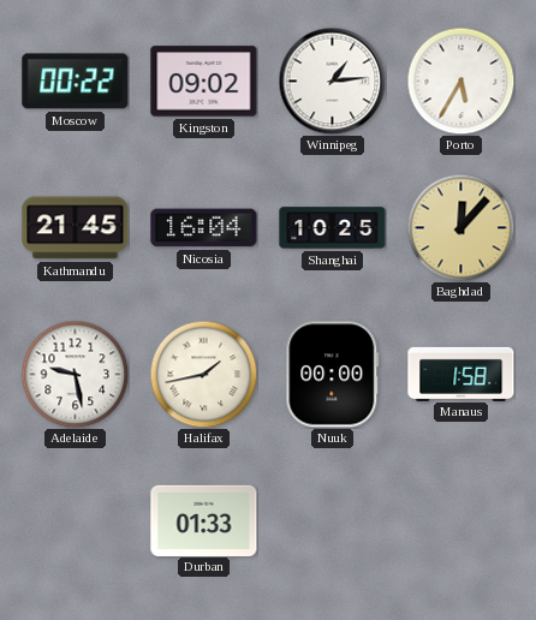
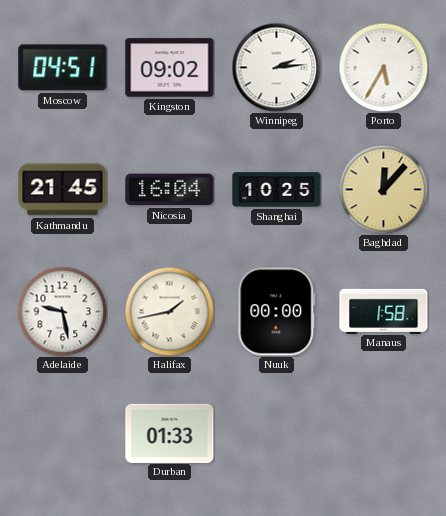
Moscow: 00:22 -> 04:51
Winnipeg: 1:14 -> 2:14
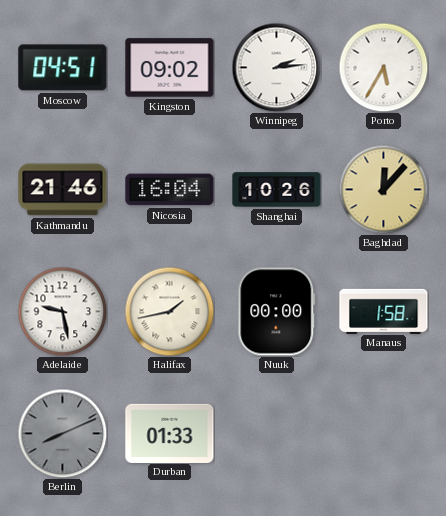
Kathmandu: 21:45 -> 21:46
Shanghai: 10:25 -> 10:26
Berlin: none -> 8:11
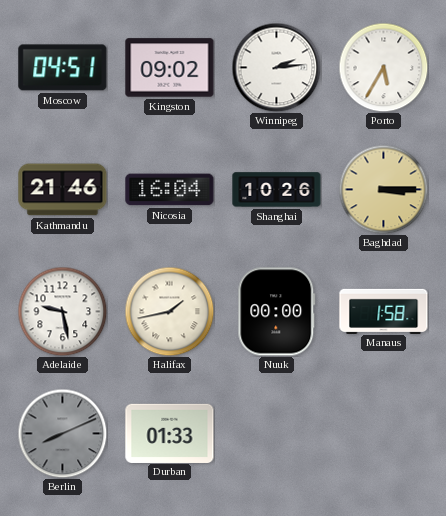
Baghdad: 12:07 -> 3:15
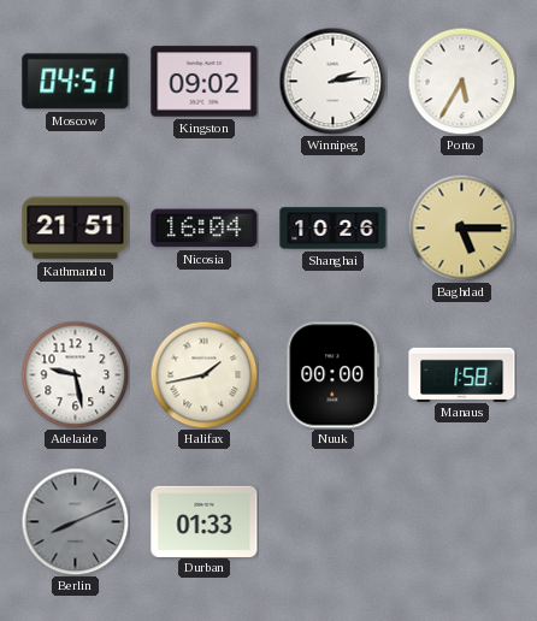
Kathmandu: 21:46 -> 21:51
Baghdad: 3:15 -> 5:15
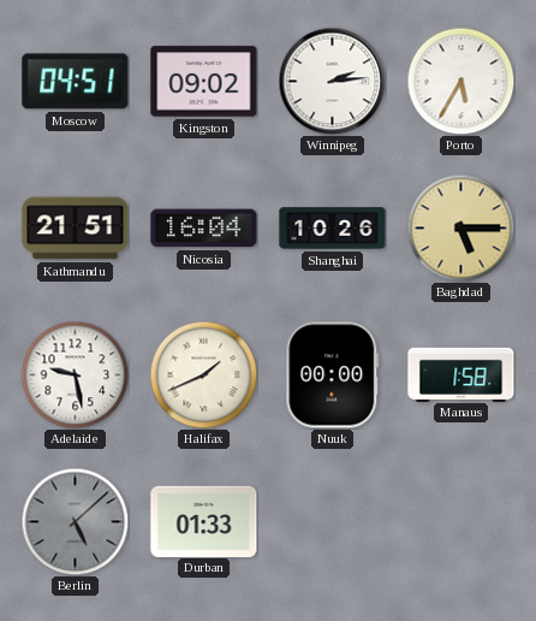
Halifax: 1:43 -> 1:41
Berlin: 8:11 -> 5:08
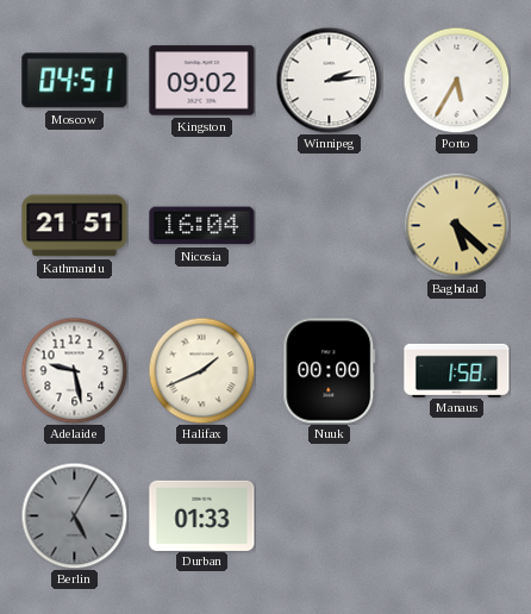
Shanghai: 10:26 -> none
Baghdad: 5:15 -> 5:22
Berlin: 5:08 -> 5:05
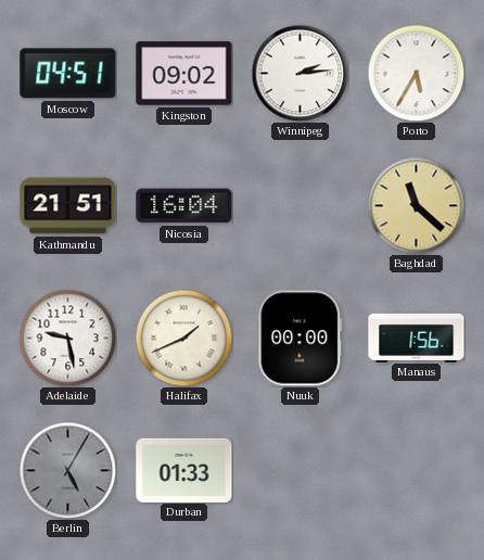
Baghdad: 5:22 -> 11:22
Manaus: 1:58 -> 1:56
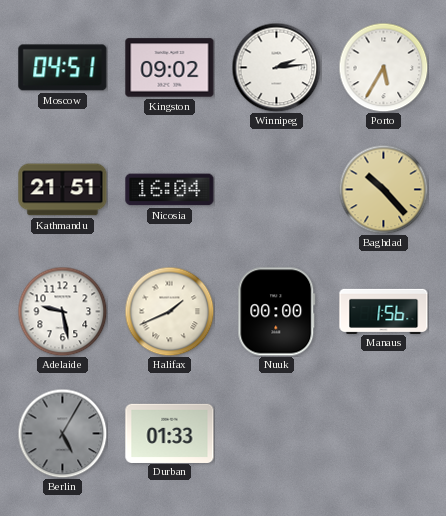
Baghdad: 11:22 -> 10:23
